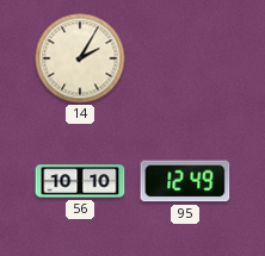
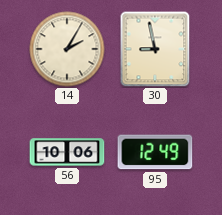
30: none -> 8:58
56: 10:10 -> 10:06
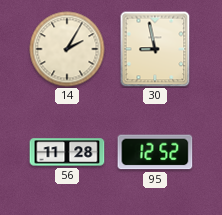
56: 10:06 -> 11:28
95: 12:49 -> 12:52
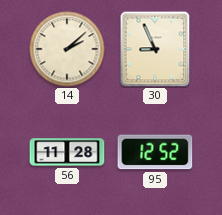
14: 2:05 -> 2:08
30: 8:58 -> 8:56
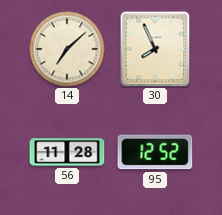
14: 2:08 -> 7:08
30: 8:56 -> 7:56
